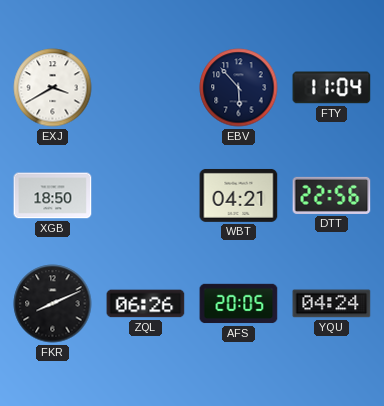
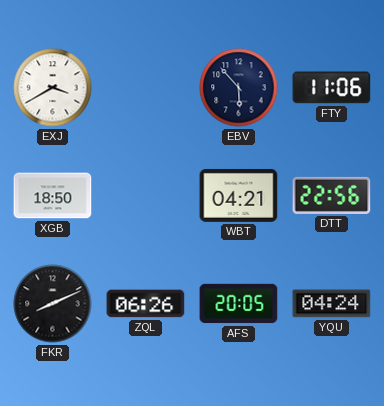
FTY: 11:04 -> 11:06
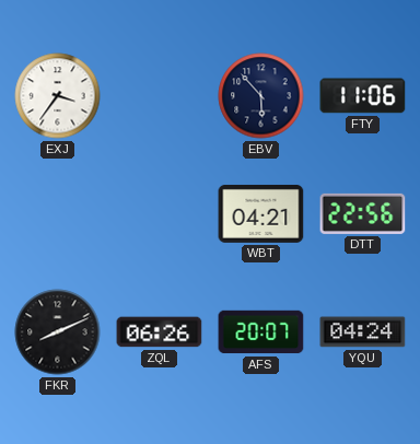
EXJ: 3:40 -> 3:36
XGB: 18:50 -> none
AFS: 20:05 -> 20:07
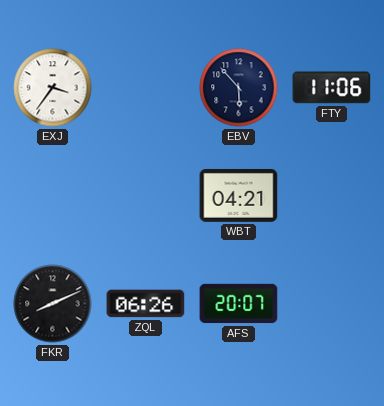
DTT: 22:56 -> none
YQU: 04:24 -> none
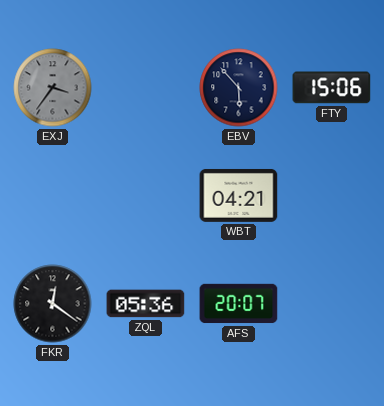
EXJ dial: white -> grey
FTY: 11:06 -> 15:06
FKR: 8:11 -> 12:21
ZQL: 06:26 -> 05:36
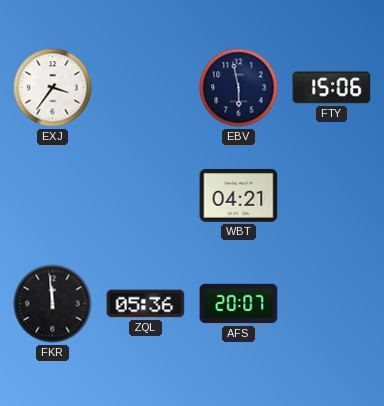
EXJ dial: grey -> white
EBV: 5:53 -> 5:58
FKR: 12:21 -> 11:59
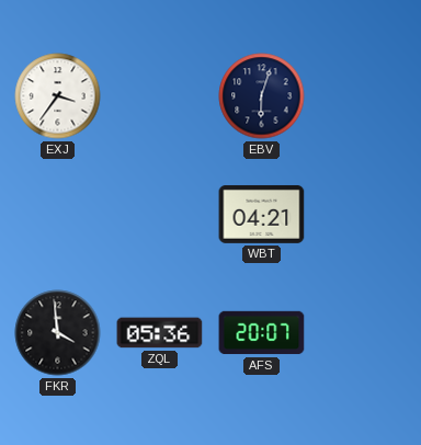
EBV: 5:58 -> 6:03
FTY: 15:06 -> none
FKR: 11:59 -> 3:59
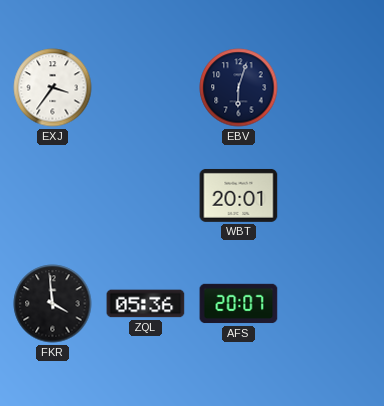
WBT: 04:21 -> 20:01
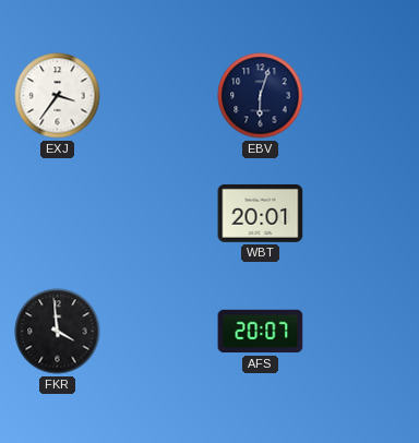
ZQL: 05:36 -> none
